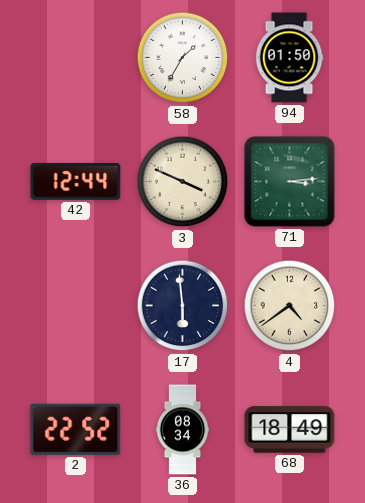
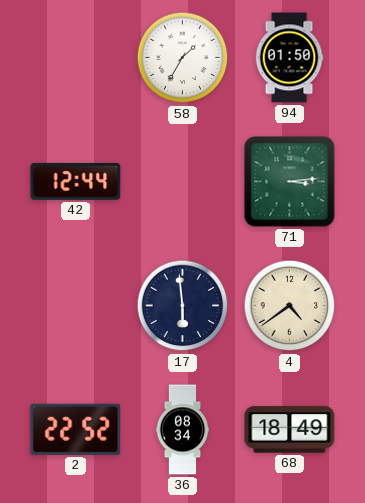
3: 3:49 -> none
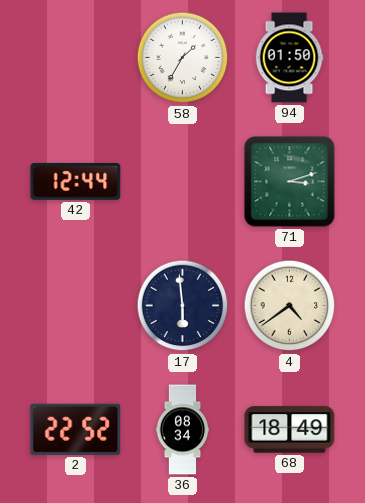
71: 3:14 -> 3:12
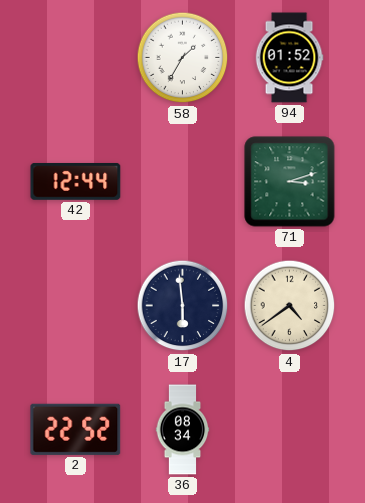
94: 01:50 -> 01:52
68: 18:49 -> none
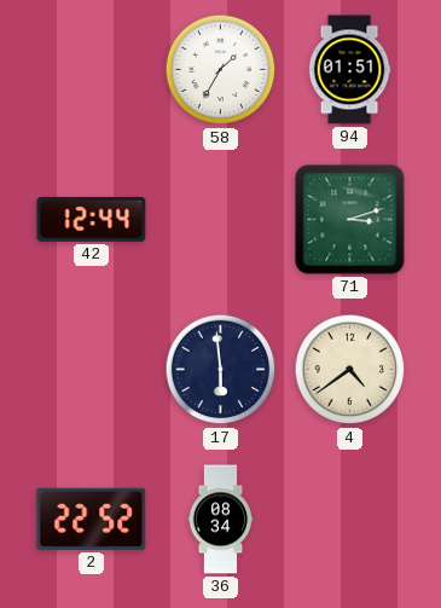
94: 01:52 -> 01:51
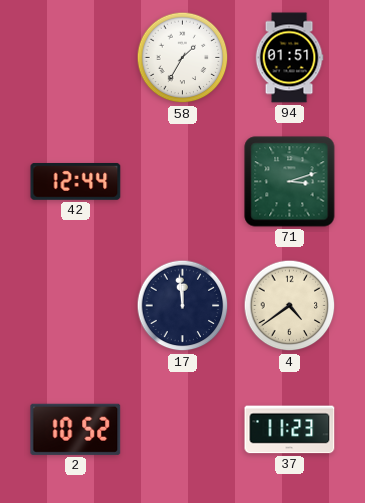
17: 5:59 -> 11:59
2: 22:52 -> 10:52
36: 08:34 -> none
37: none -> 11:23
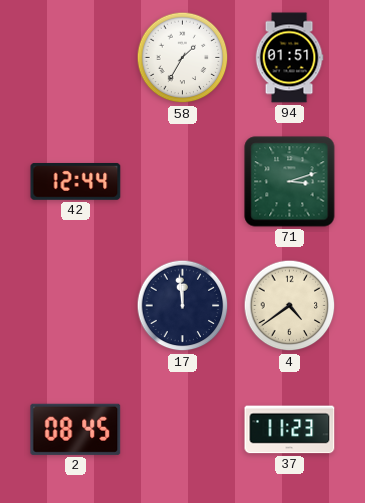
2: 10:52 -> 08:45
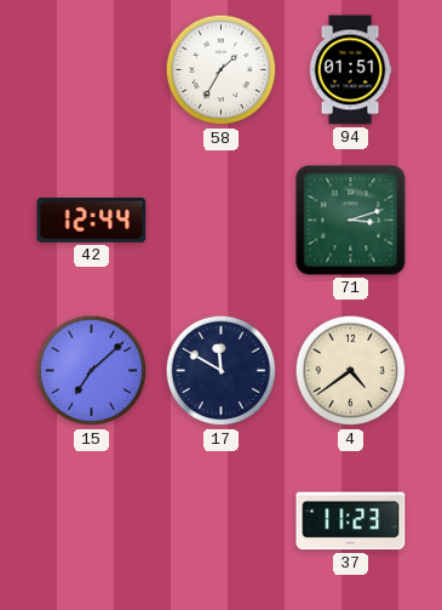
15: none -> 7:08
17: 11:59 -> 11:50
2: 08:45 -> none
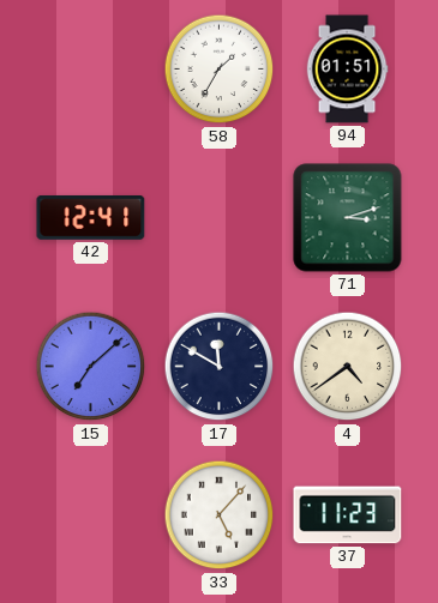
42: 12:44 -> 12:41
33: none -> 5:07
